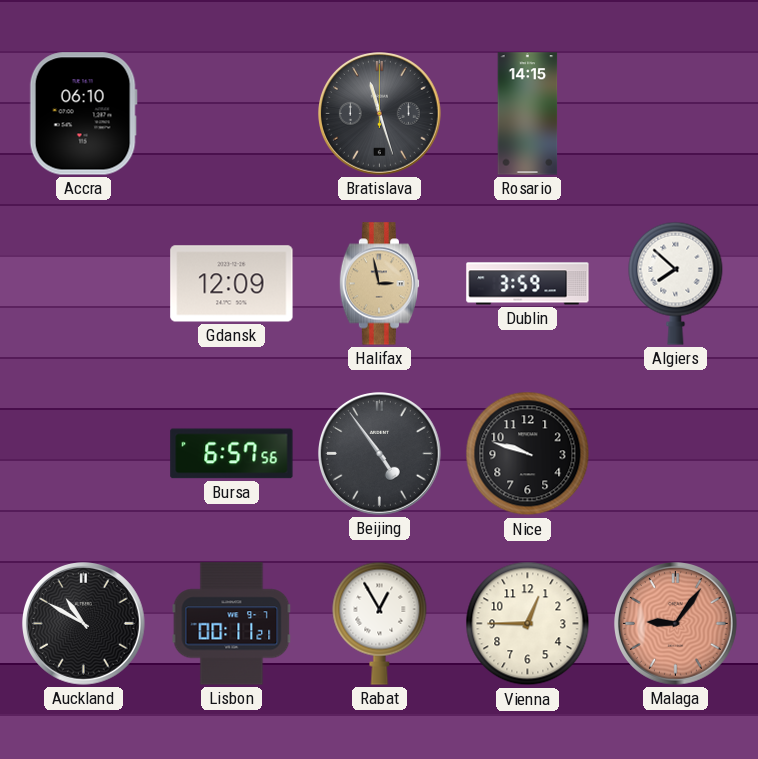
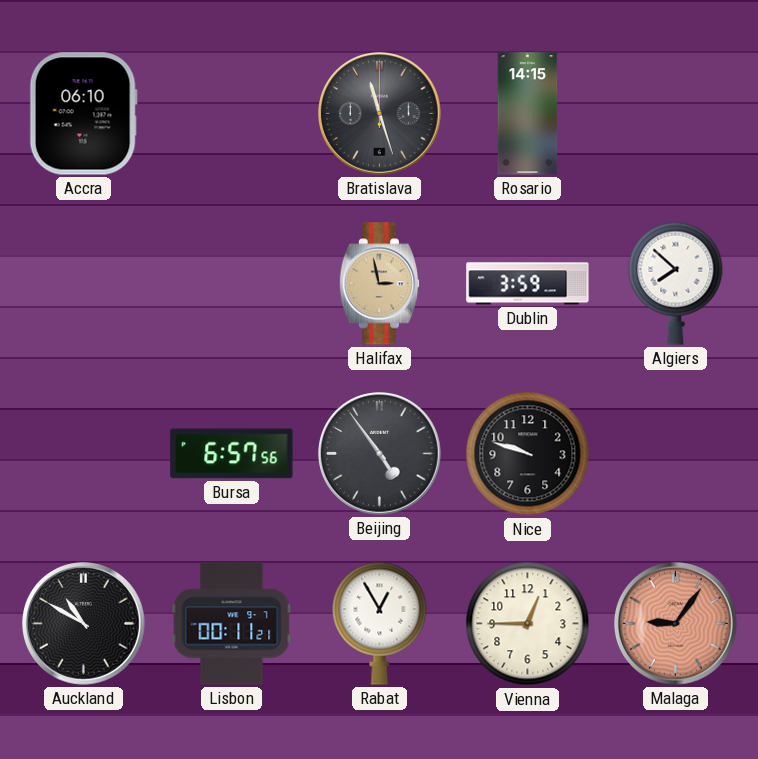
Gdansk: 12:09 -> none
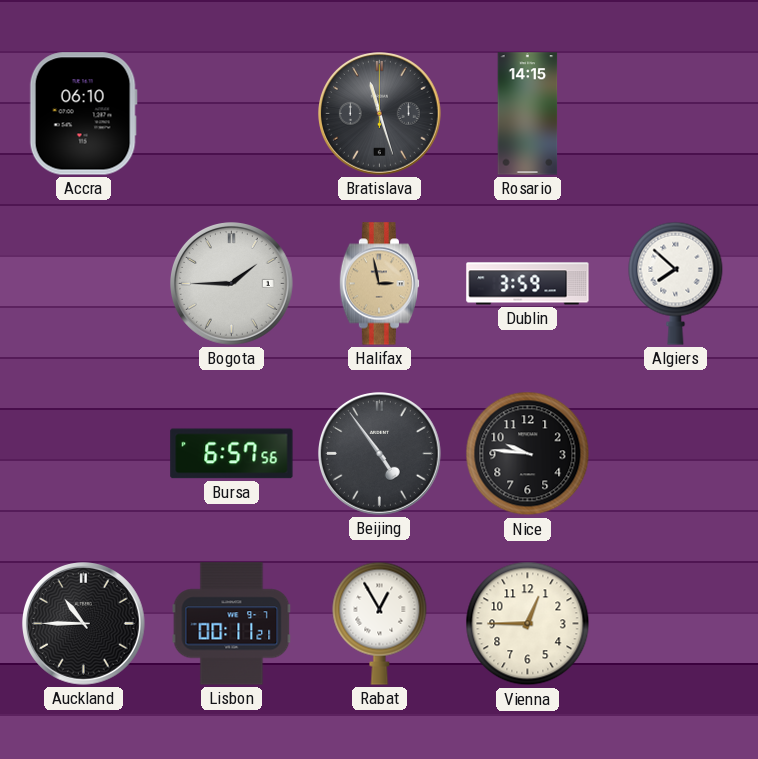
Bogota: none -> 1:45
Nice: 9:48 -> 9:46
Auckland: 10:50 -> 10:45
Malaga: 9:06 -> none
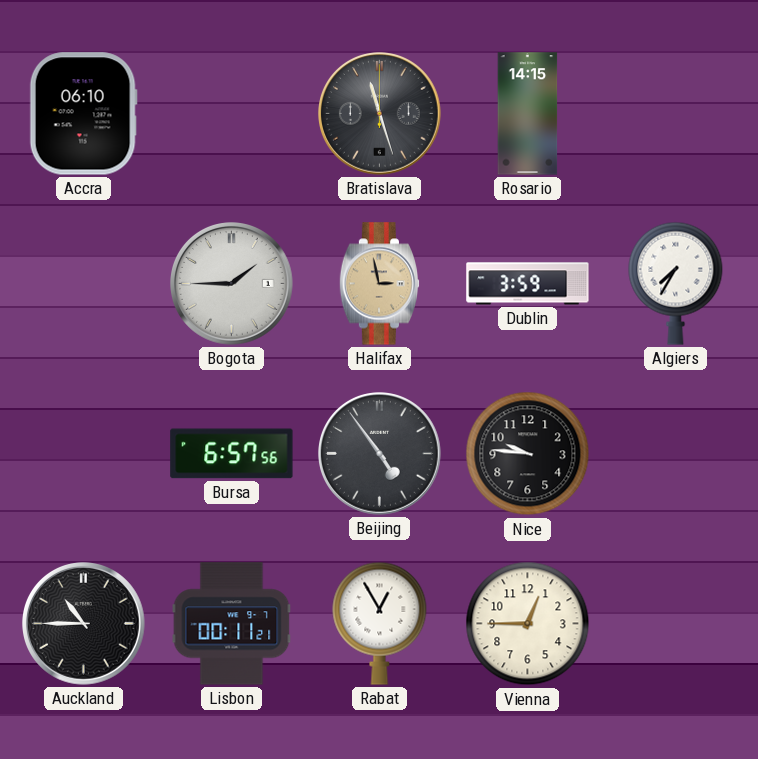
Algiers: 7:52 -> 7:35
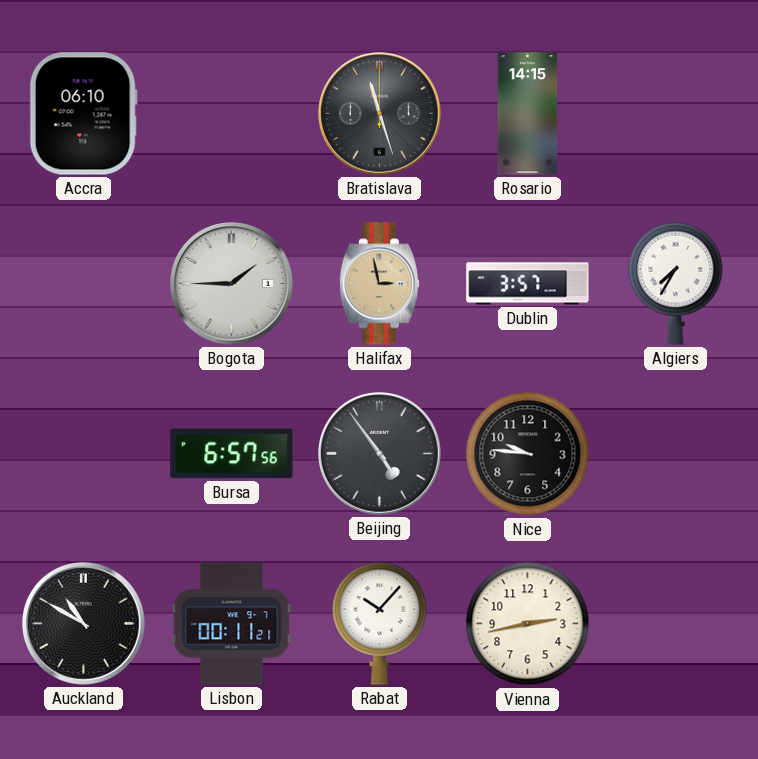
Dublin: 3:59 -> 3:57
Auckland: 10:45 -> 10:50
Rabat: 12:55 -> 10:07
Vienna: 12:45 -> 2:43
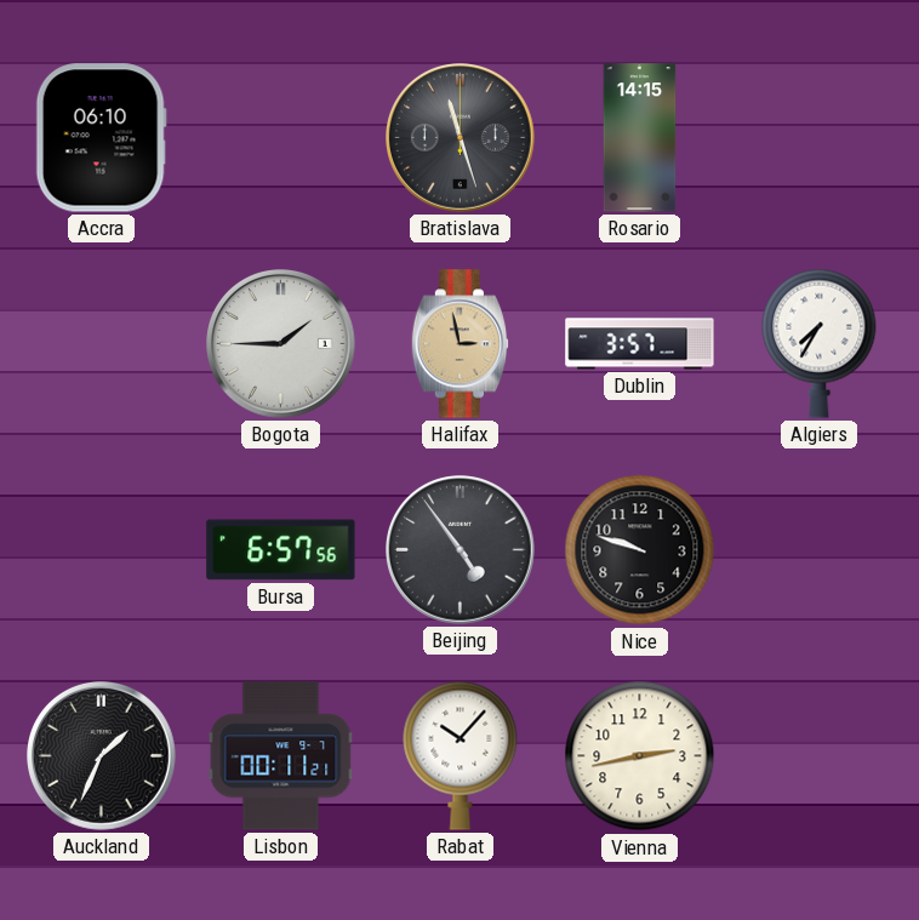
Nice: 9:46 -> 9:48
Auckland: 10:50 -> 1:34
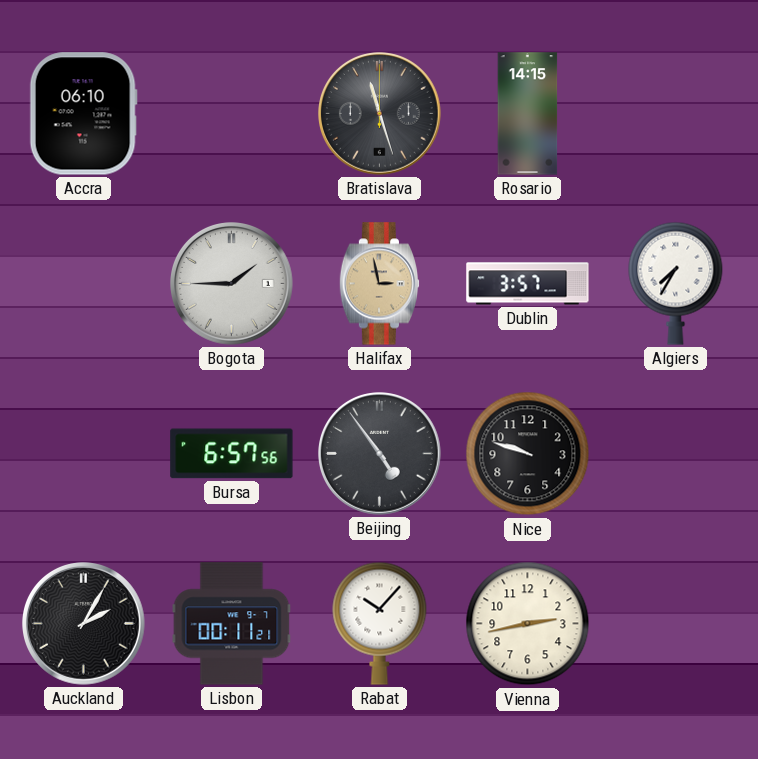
Auckland: 1:34 -> 2:05
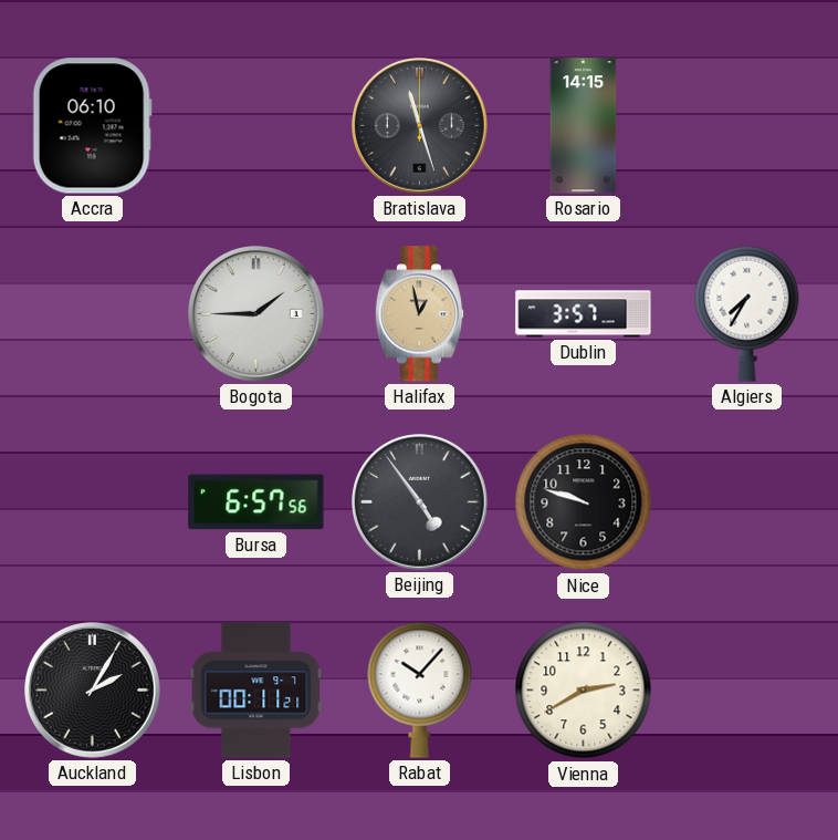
Halifax: 2:58 -> 12:58
Vienna: 2:43 -> 2:40
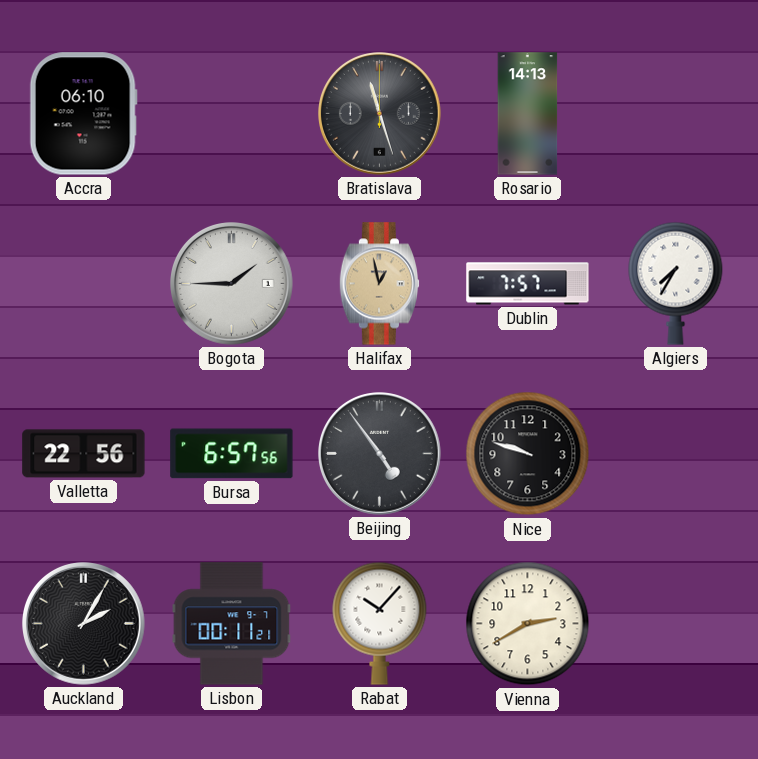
Rosario: 14:15 -> 14:13
Dublin: 3:57 -> 7:57
Valletta: none -> 22:56
